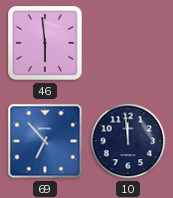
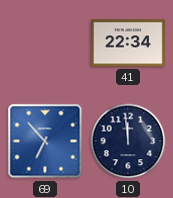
46: 5:59 -> none
41: none -> 22:34
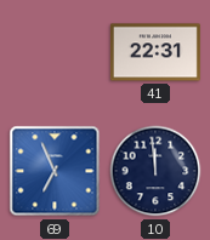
41: 22:34 -> 22:31
69: 6:53 -> 6:56
